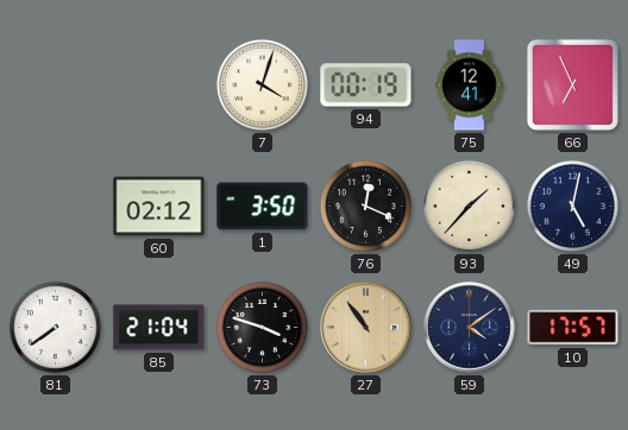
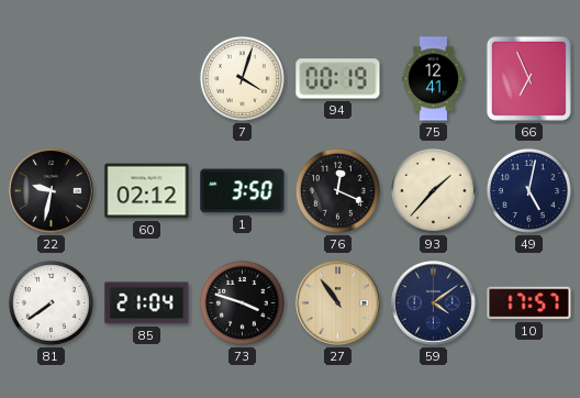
22: none -> 9:32
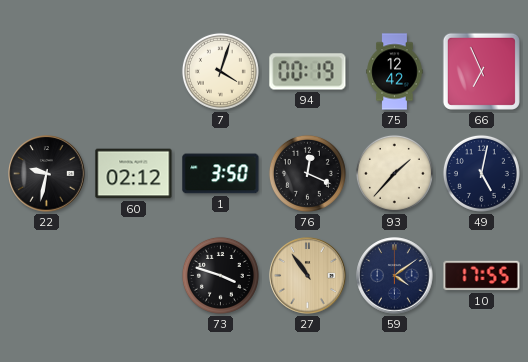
75: 12:41 -> 12:42
81: 7:39 -> none
85: 21:04 -> none
10: 17:57 -> 17:55
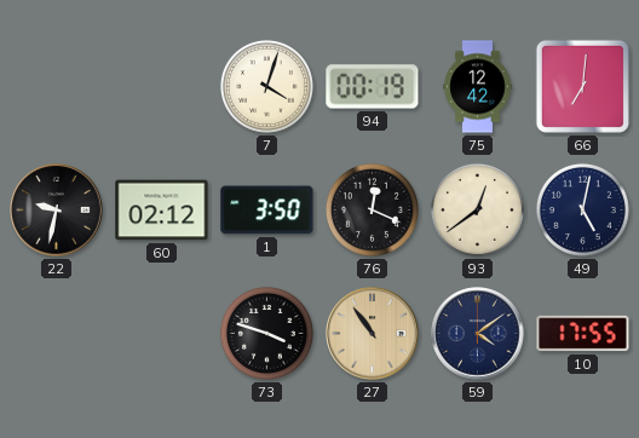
66: 6:56 -> 7:01
93: 1:37 -> 12:39
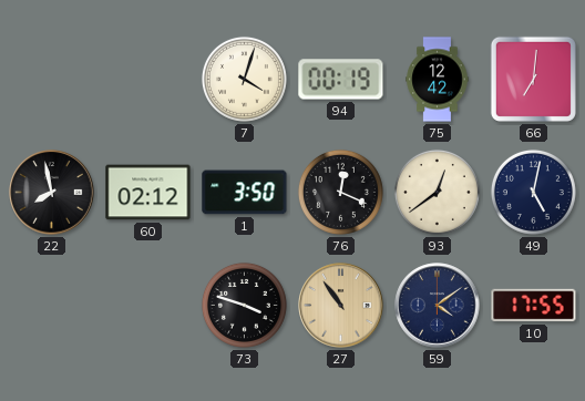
22: 9:32 -> 7:58
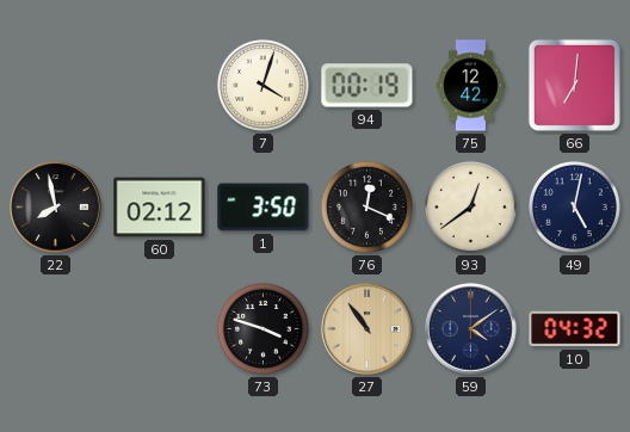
10: 17:55 -> 04:32
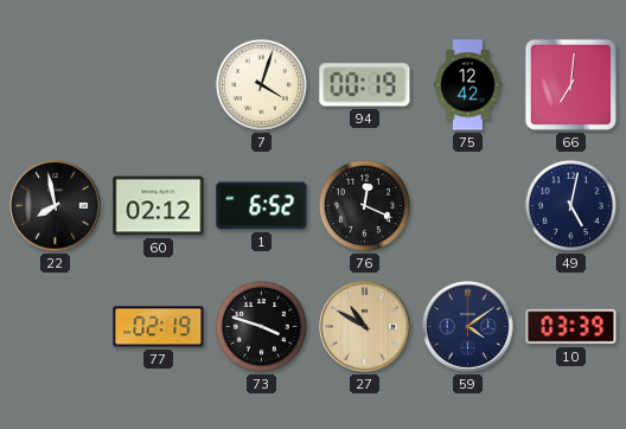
1: 3:50 -> 6:52
93: 12:39 -> none
77: none -> 02:19
27: 10:54 -> 10:50
10: 04:32 -> 03:39
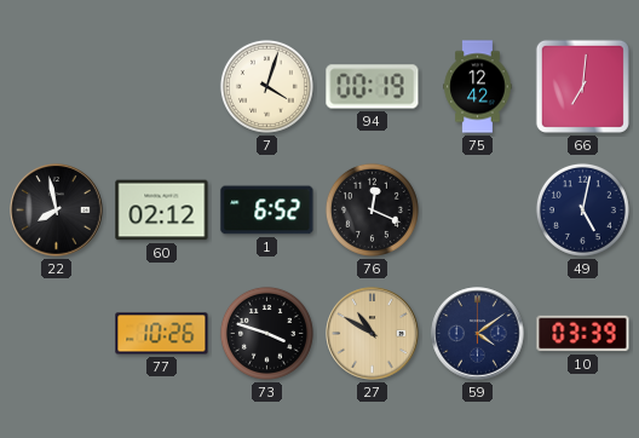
77: 02:19 -> 10:26
